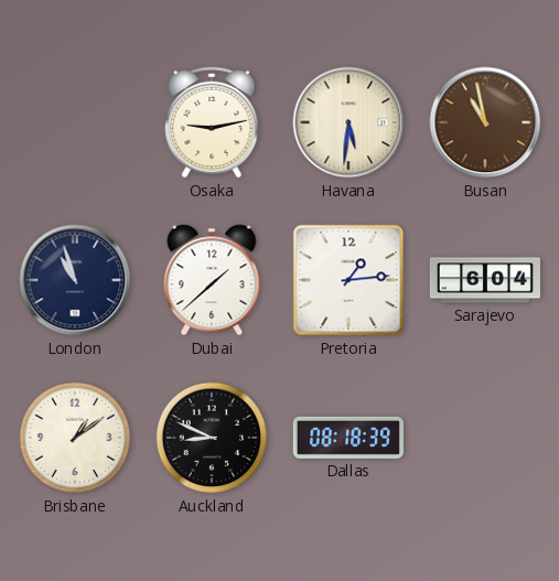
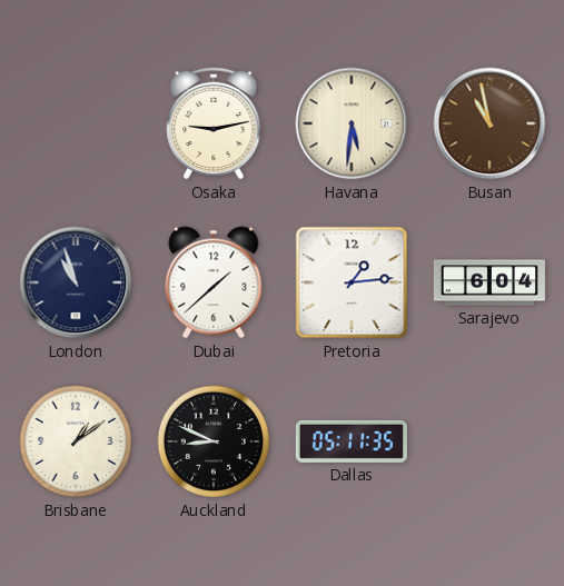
Dallas: 08:18 -> 05:11
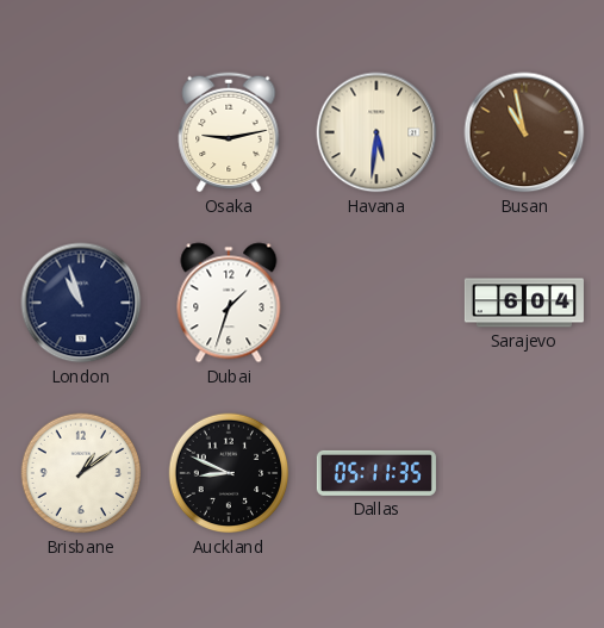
Dubai: 1:38 -> 1:33
Pretoria: 1:14 -> none
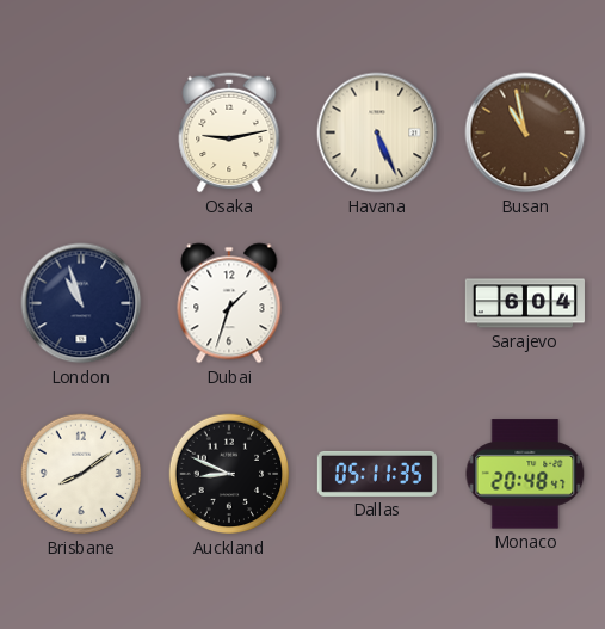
Havana: 5:31 -> 5:26
Brisbane: 1:09 -> 8:09
Monaco: none -> 20:48
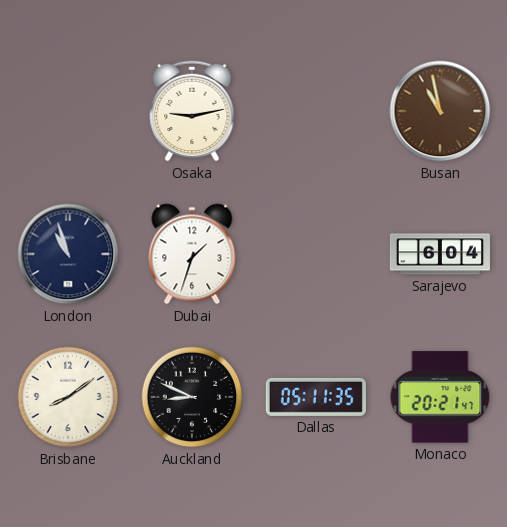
Havana: 5:26 -> none
Monaco: 20:48 -> 20:21
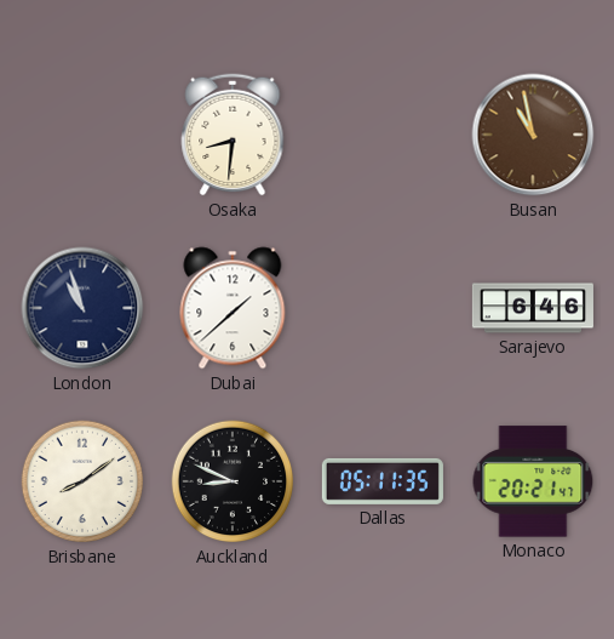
Osaka: 9:13 -> 8:31
Dubai: 1:33 -> 1:38
Sarajevo: 6:04 -> 6:46
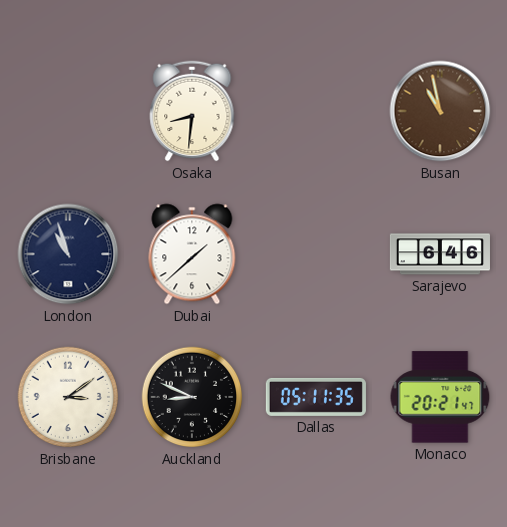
Brisbane: 8:09 -> 3:09
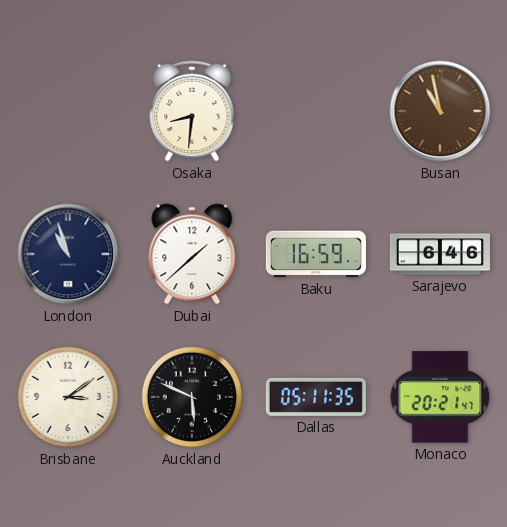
Baku: none -> 16:59
Auckland: 8:49 -> 5:49
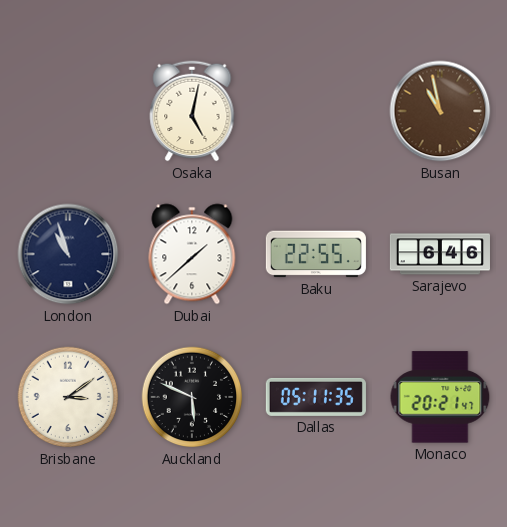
Osaka: 8:31 -> 5:02
Baku: 16:59 -> 22:55
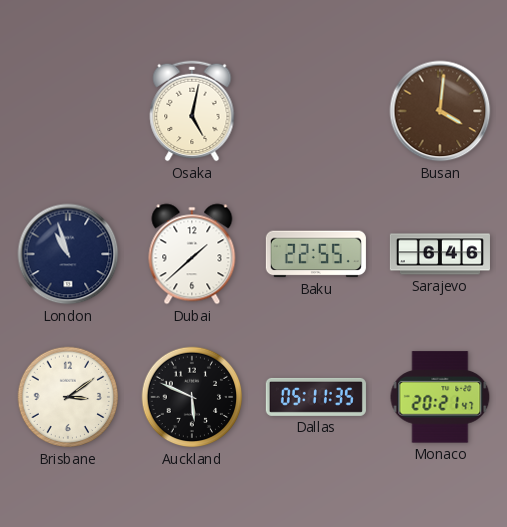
Busan: 10:58 -> 4:01
